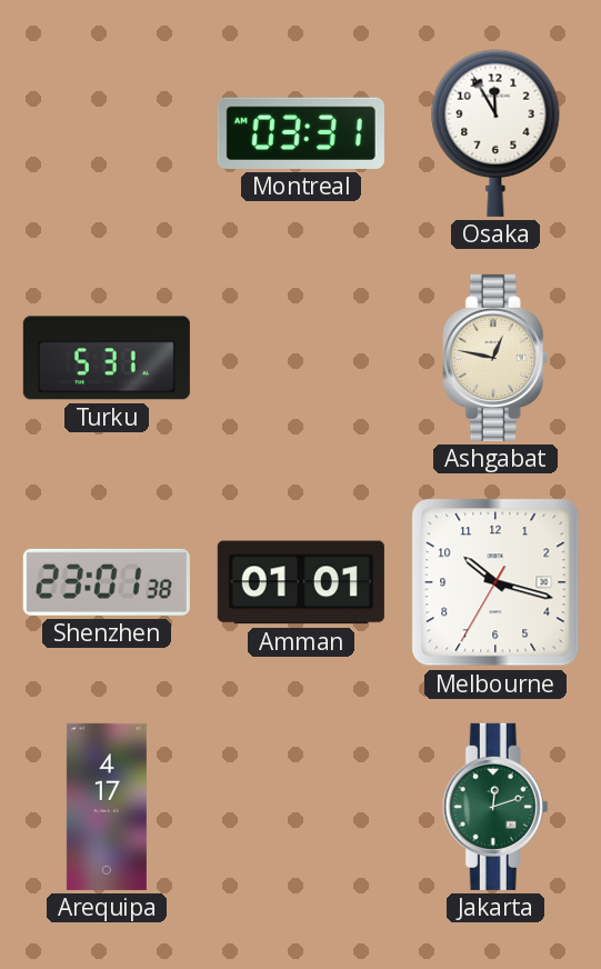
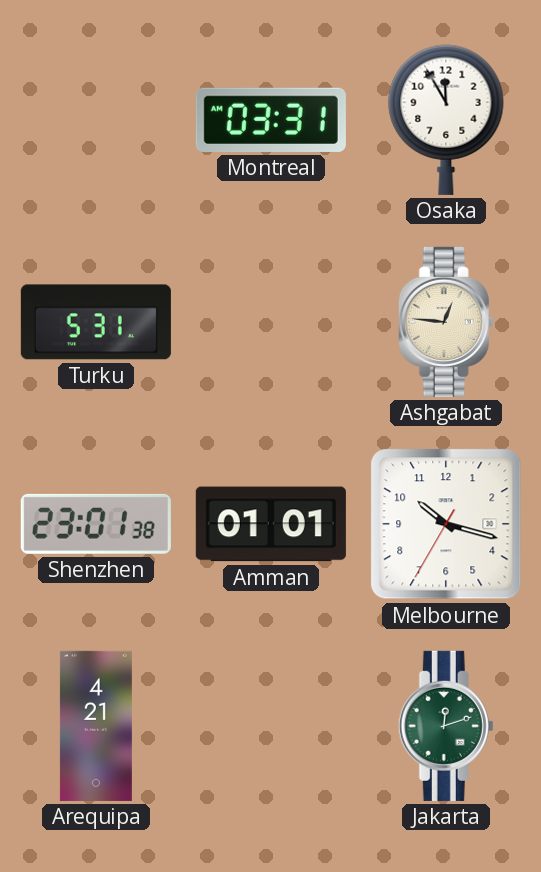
Ashgabat: 12:47 -> 12:46
Arequipa: 4:17 -> 4:21
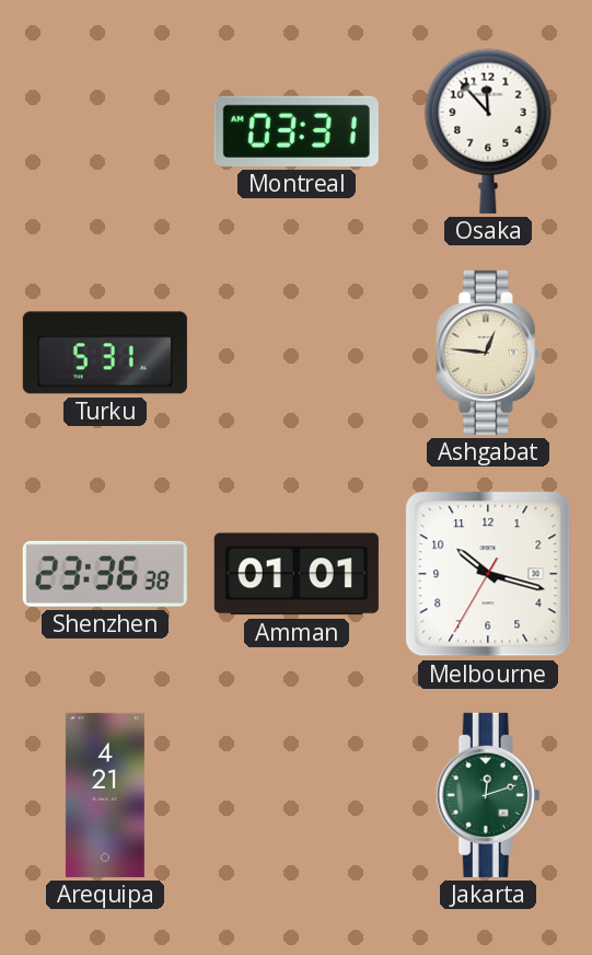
Osaka: 11:55 -> 11:53
Shenzhen: 23:01 -> 23:36
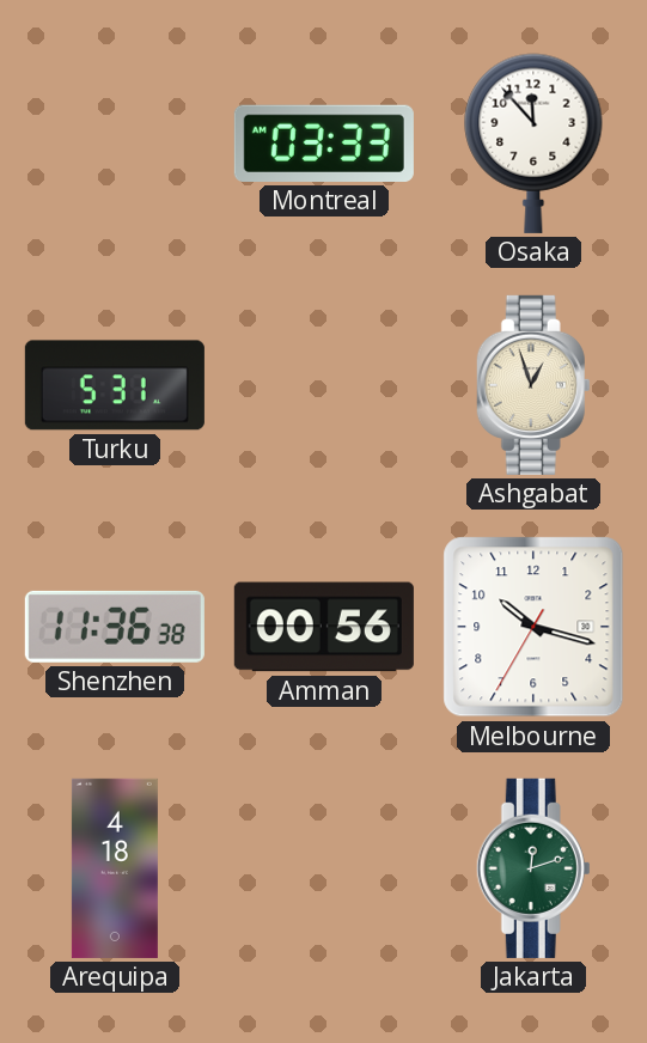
Montreal: 03:31 -> 03:33
Ashgabat: 12:46 -> 12:57
Shenzhen: 23:36 -> 11:36
Amman: 01:01 -> 00:56
Arequipa: 4:21 -> 4:18
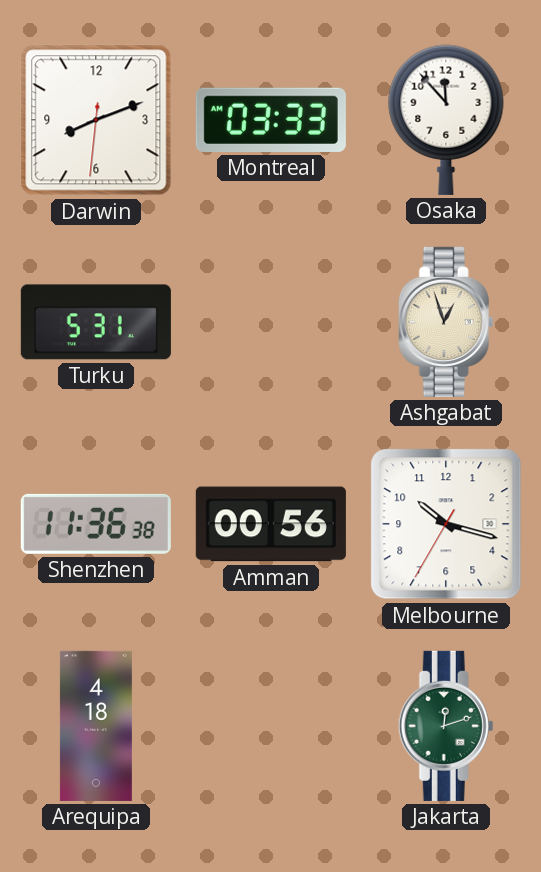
Darwin: none -> 8:11
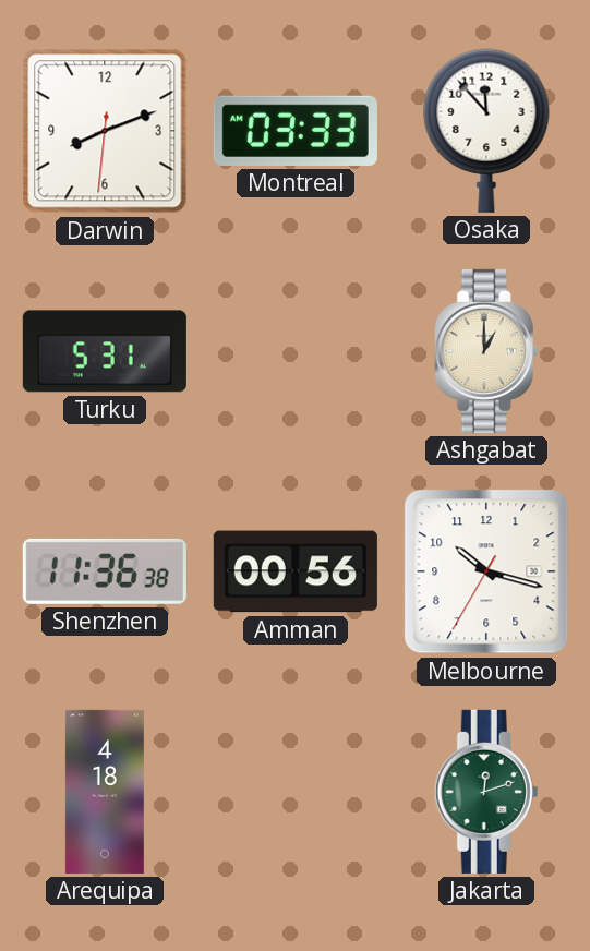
Ashgabat: 12:57 -> 1:00
